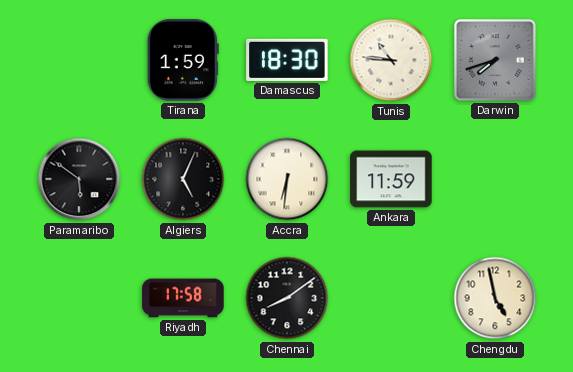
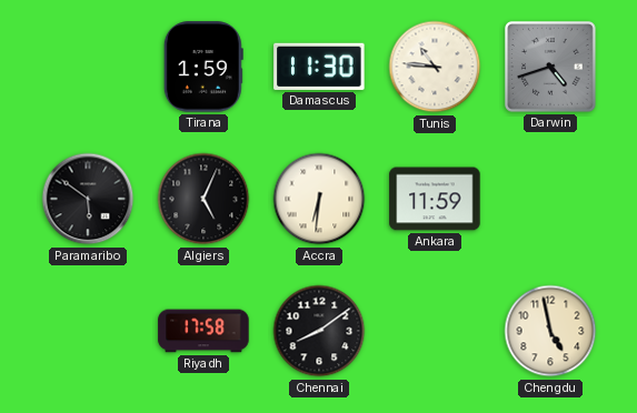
Damascus: 18:30 -> 11:30
Darwin: 7:42 -> 4:42
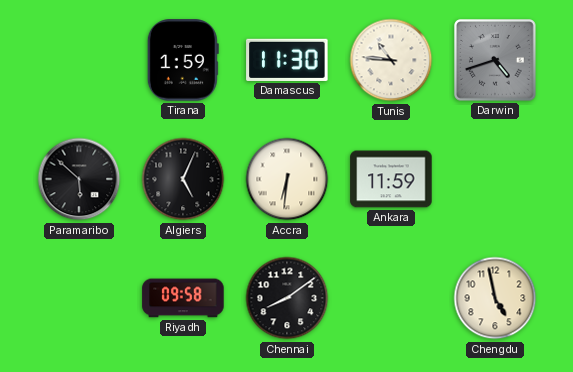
Paramaribo: 5:51 -> 5:52
Riyadh: 17:58 -> 09:58
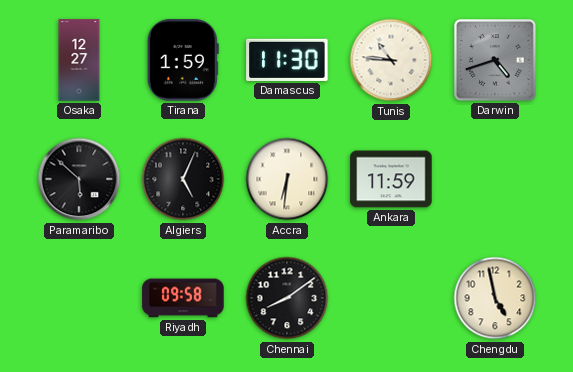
Osaka: none -> 12:27
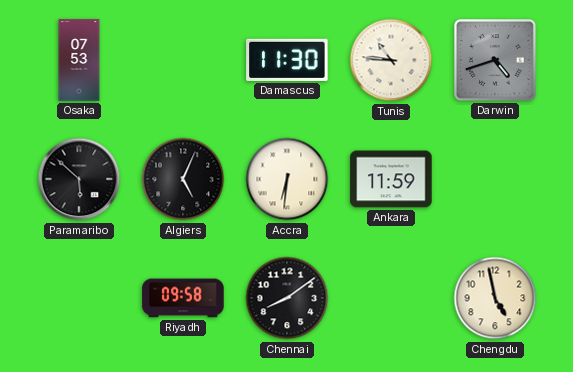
Osaka: 12:27 -> 07:53
Tirana: 1:59 -> none
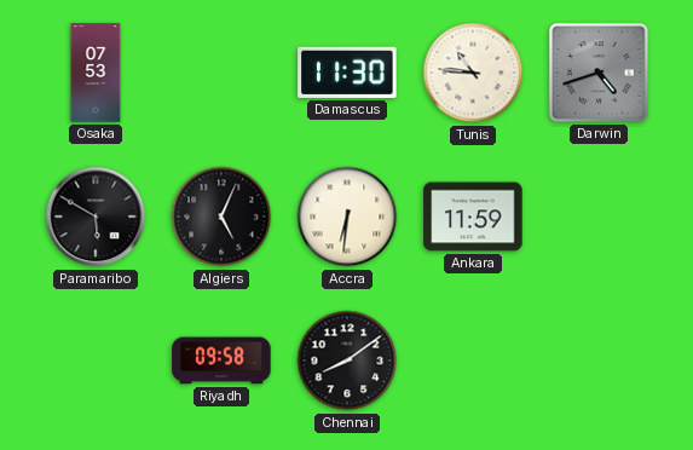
Paramaribo: 5:52 -> 5:50
Chengdu: 4:58 -> none
